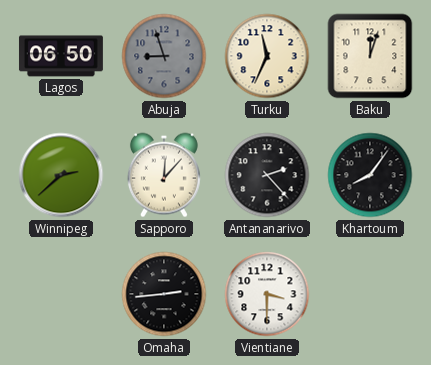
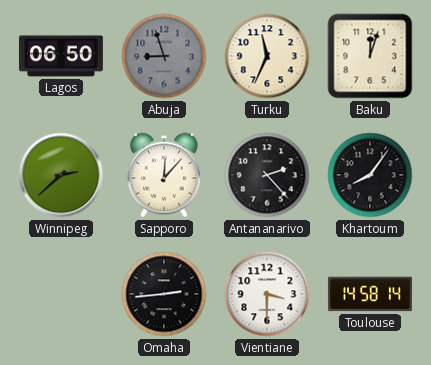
Toulouse: none -> 14:58
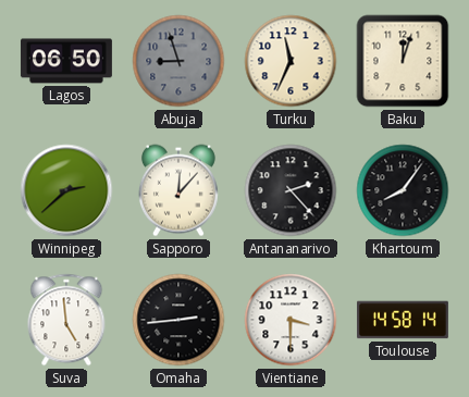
Suva: none -> 4:59
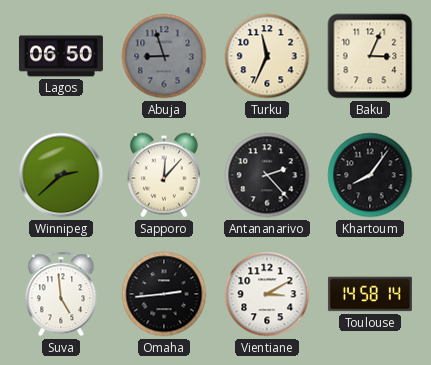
Baku: 12:03 -> 3:04
Vientiane: 3:30 -> 3:10
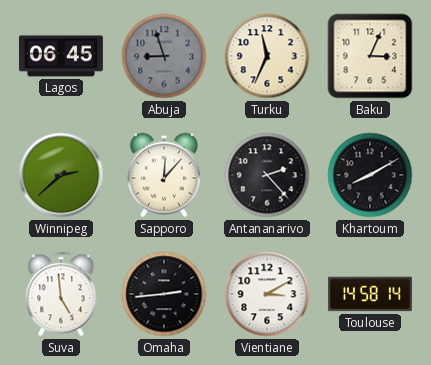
Lagos: 06:50 -> 06:45
Khartoum: 8:06 -> 8:10
